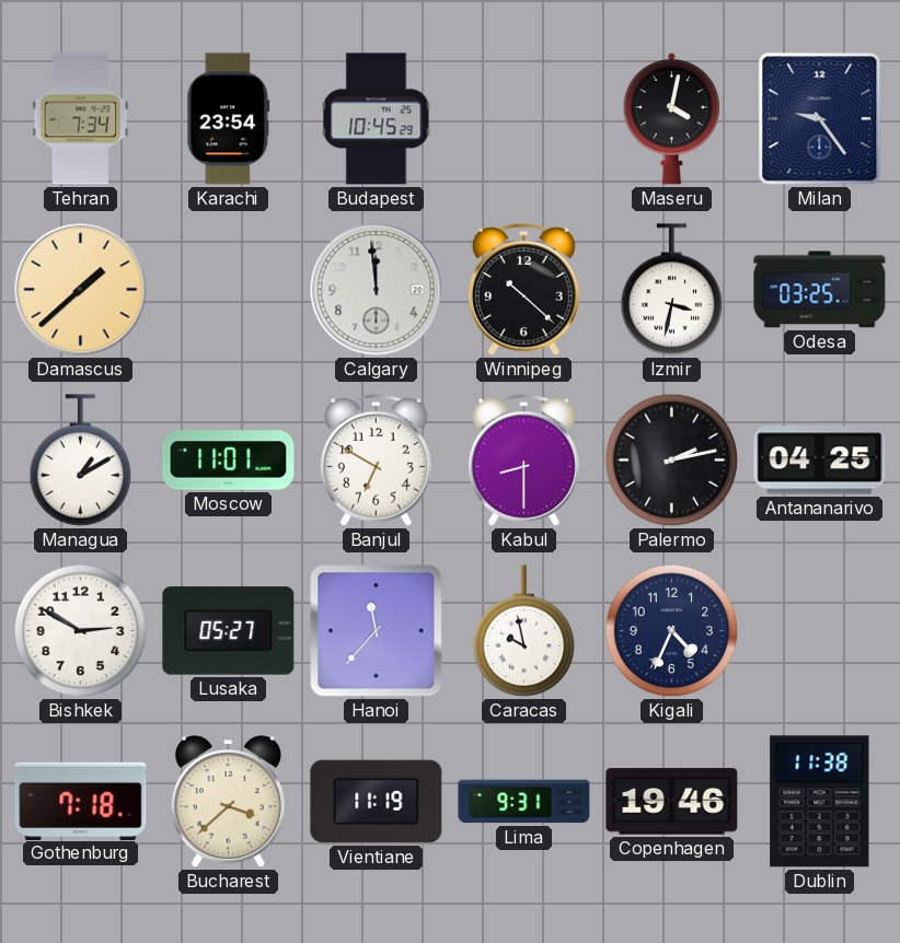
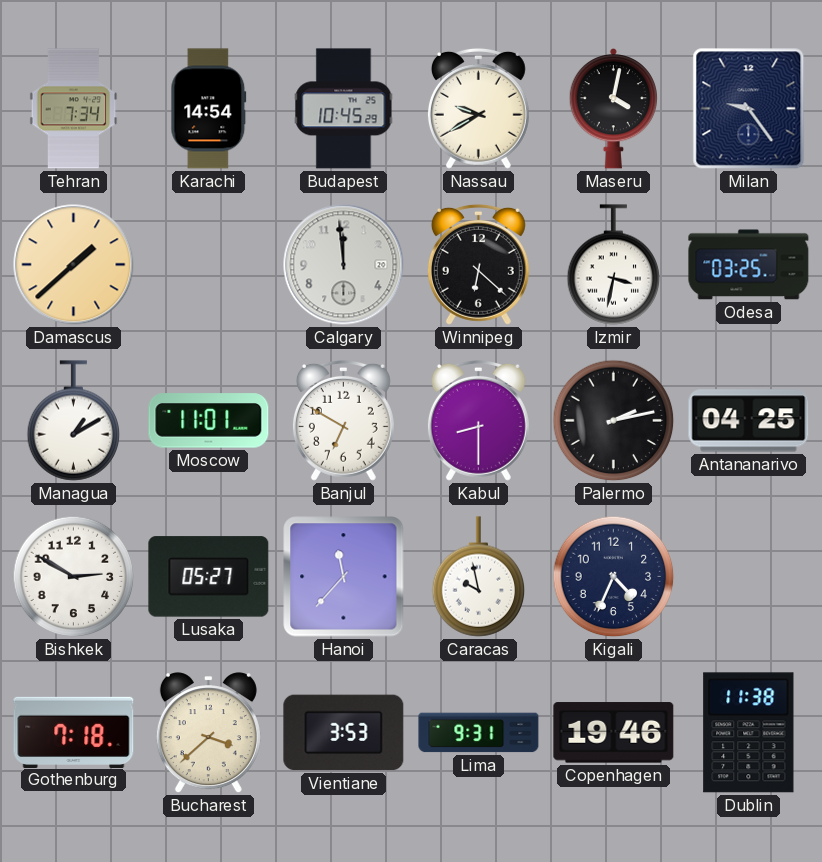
Karachi: 23:54 -> 14:54
Nassau: none -> 9:40
Winnipeg: 10:22 -> 6:22
Vientiane: 11:19 -> 3:53
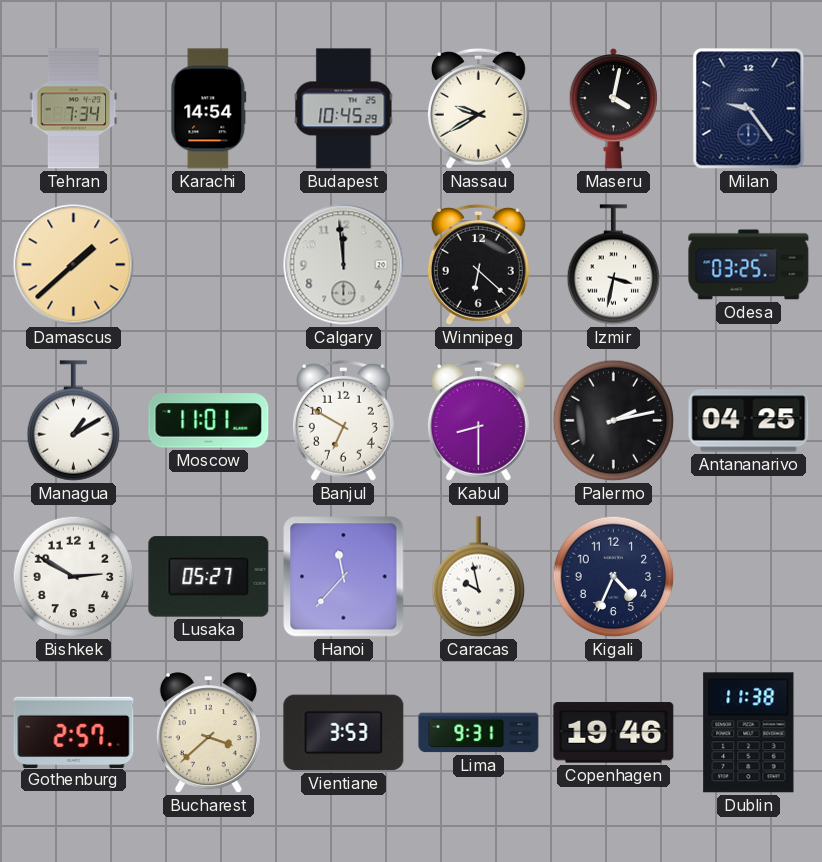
Gothenburg: 7:18 -> 2:57
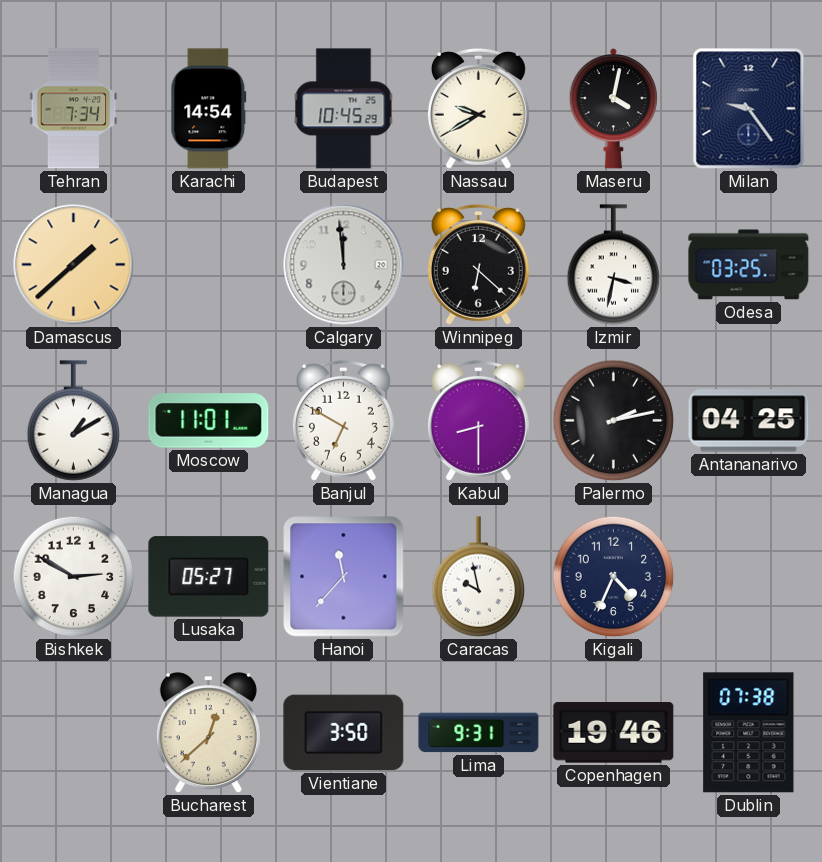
Gothenburg: 2:57 -> none
Bucharest: 3:38 -> 12:38
Vientiane: 3:53 -> 3:50
Dublin: 11:38 -> 07:38
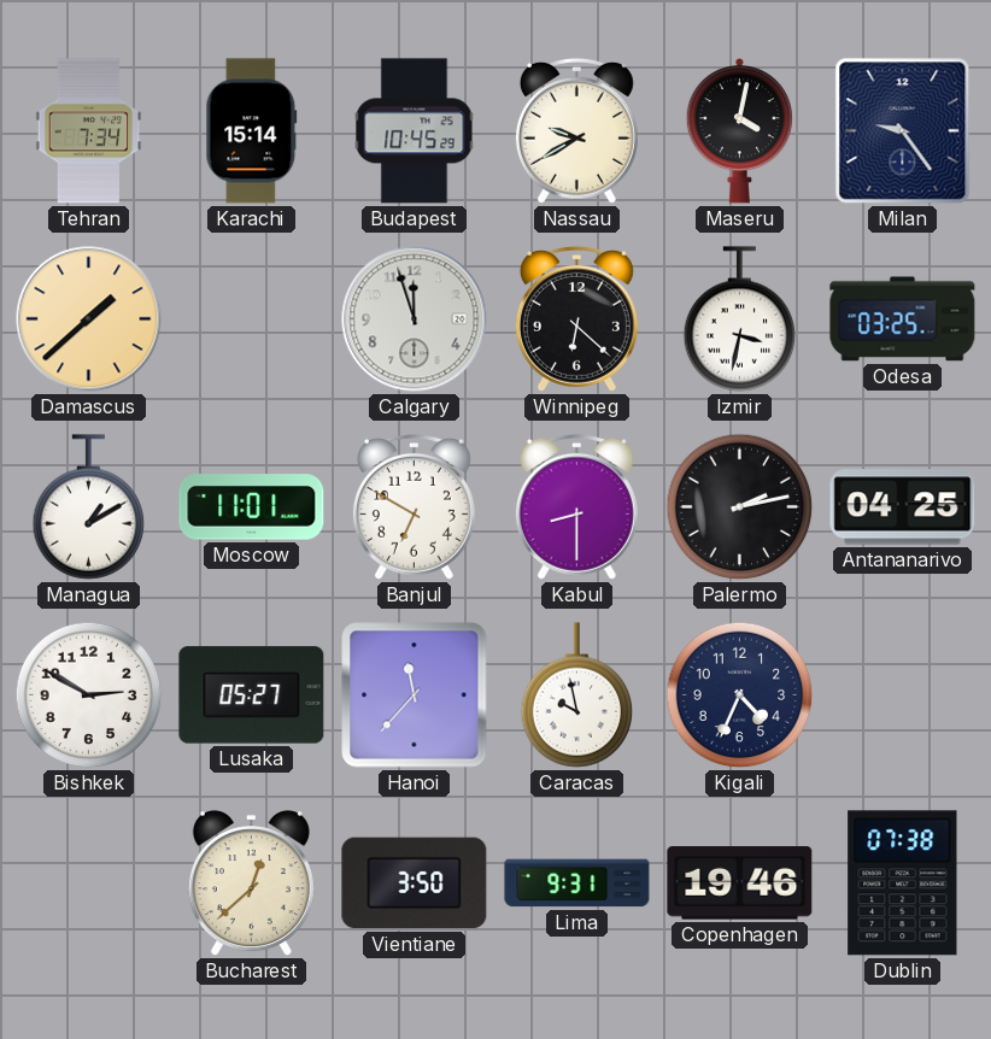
Karachi: 14:54 -> 15:14
Calgary: 11:59 -> 11:57
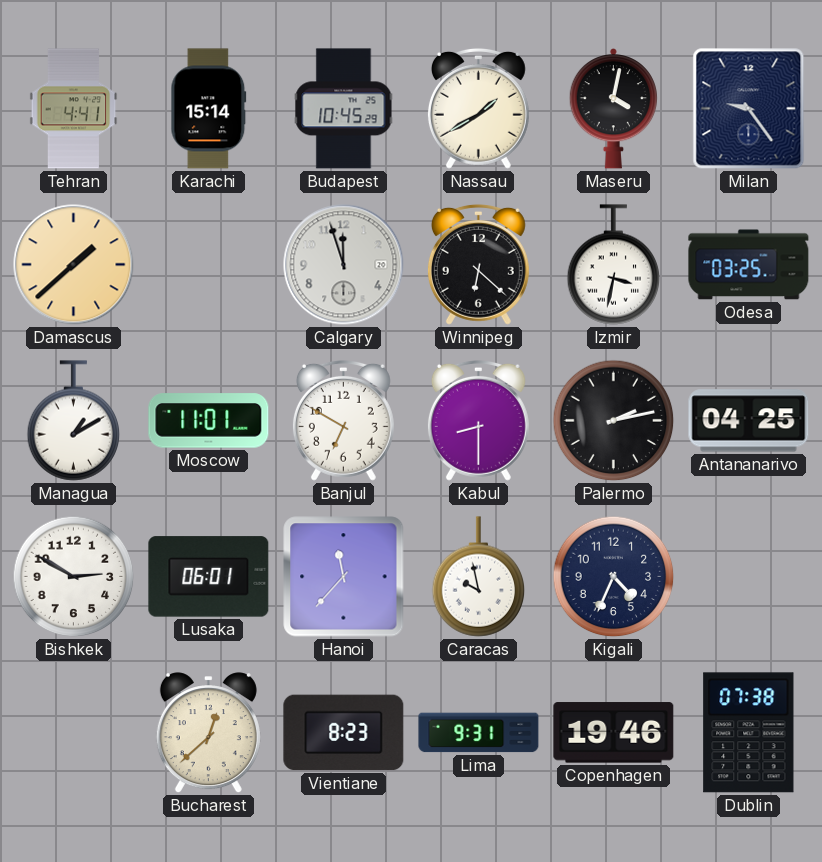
Tehran: 7:34 -> 4:41
Nassau: 9:40 -> 1:40
Lusaka: 05:27 -> 06:01
Vientiane: 3:50 -> 8:23
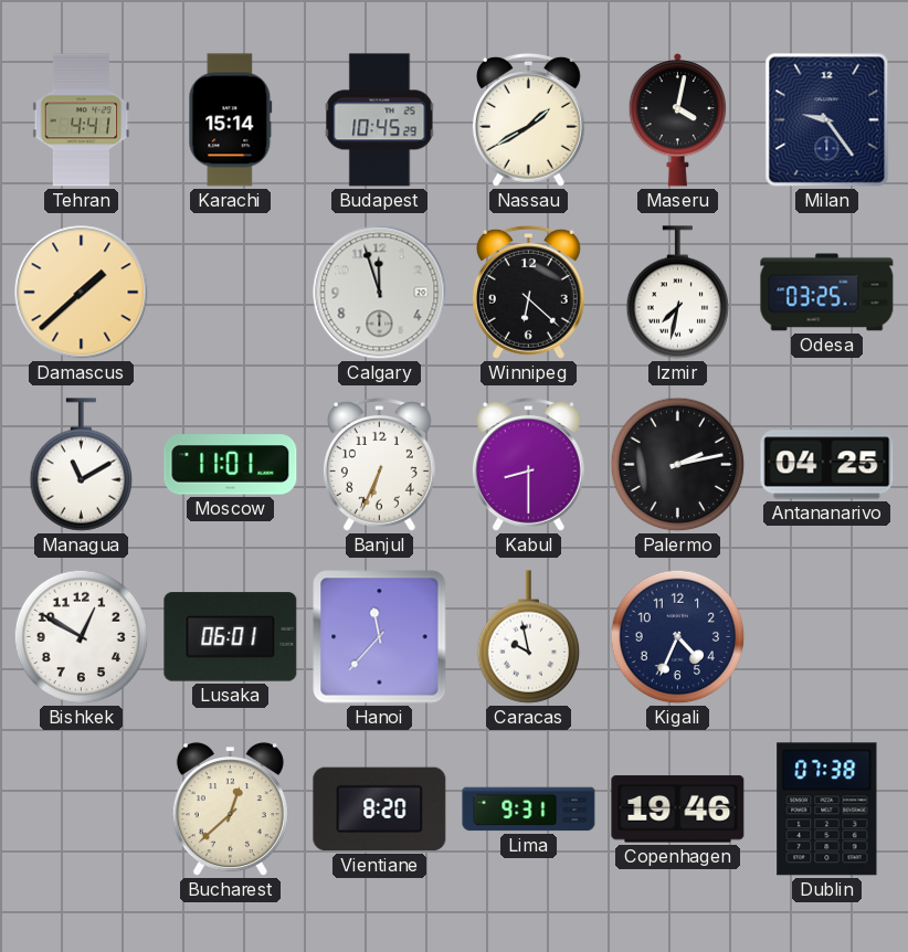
Izmir: 3:32 -> 7:32
Managua: 1:10 -> 11:10
Banjul: 6:50 -> 6:34
Bishkek: 2:50 -> 12:50
Vientiane: 8:23 -> 8:20
